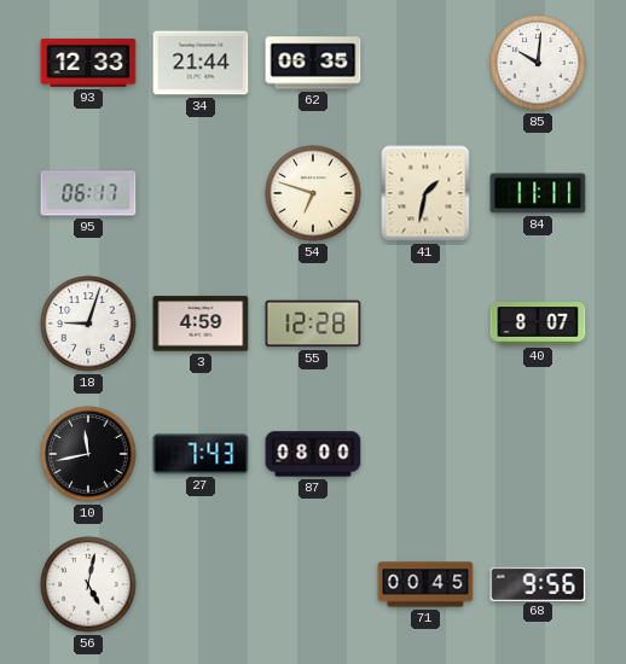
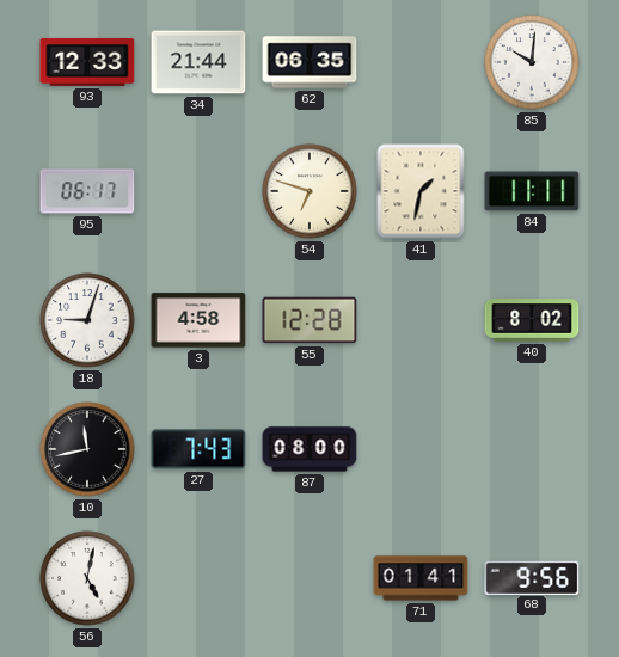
3: 4:59 -> 4:58
40: 8:07 -> 8:02
71: 00:45 -> 01:41
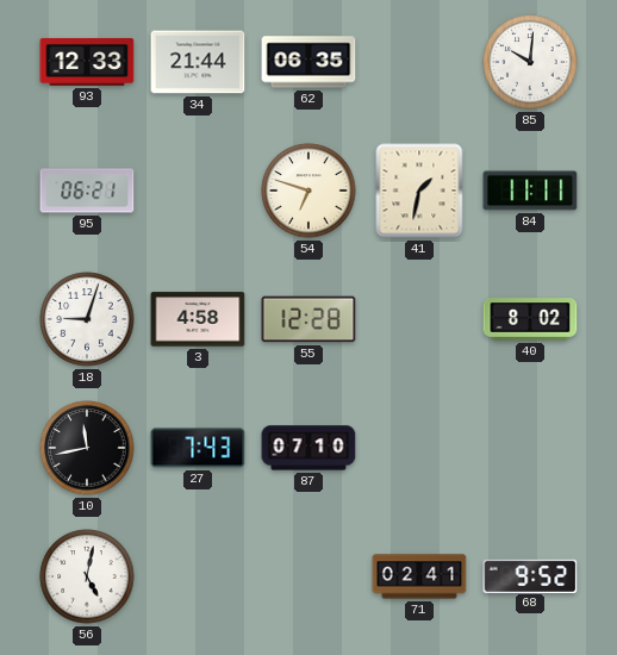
95: 06:17 -> 06:21
87: 08:00 -> 07:10
71: 01:41 -> 02:41
68: 9:56 -> 9:52
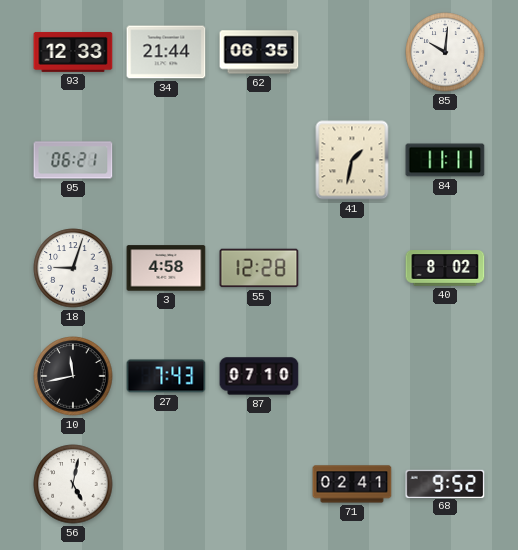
54: 6:48 -> none
